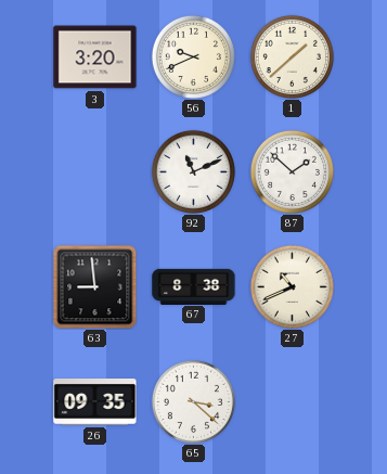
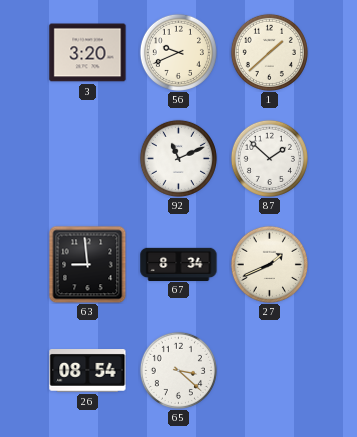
67: 8:38 -> 8:34
27: 10:41 -> 1:41
26: 09:35 -> 08:54
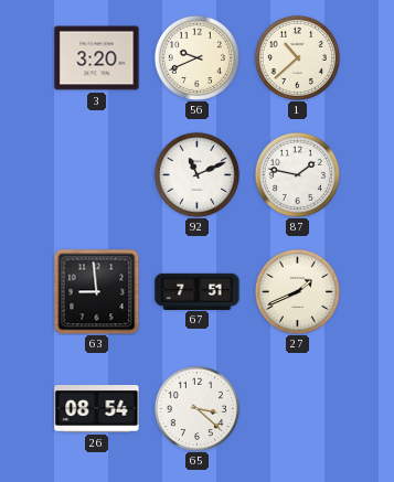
1: 1:38 -> 10:38
87: 1:52 -> 1:47
67: 8:34 -> 7:51
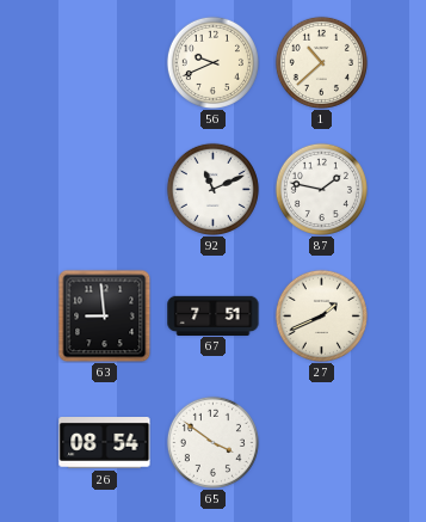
3: 3:20 -> none
65: 3:22 -> 3:51
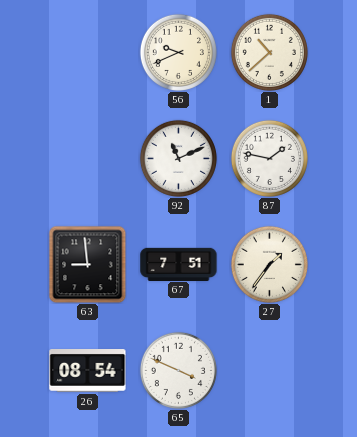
27: 1:41 -> 1:36
65: 3:51 -> 3:49
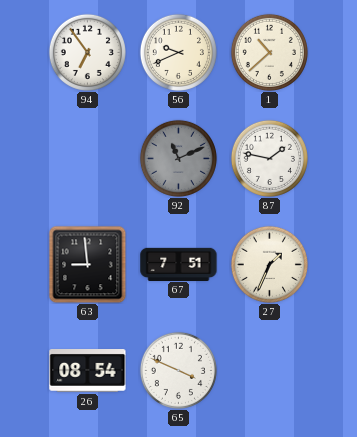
94: none -> 6:54
92 dial: white -> grey
27: 1:36 -> 1:34
